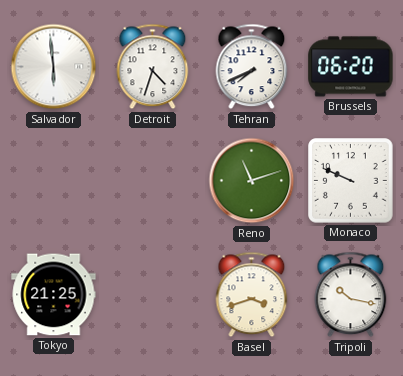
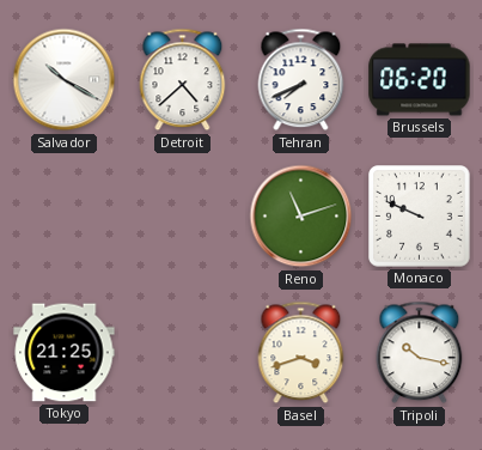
Salvador: 5:59 -> 10:20
Detroit: 4:33 -> 4:38
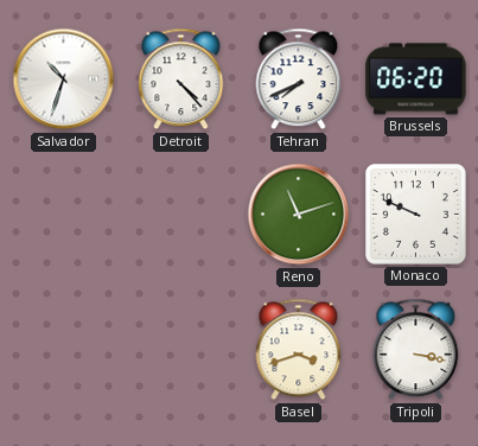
Salvador: 10:20 -> 10:33
Detroit: 4:38 -> 4:23
Tokyo: 21:25 -> none
Tripoli: 10:17 -> 3:17
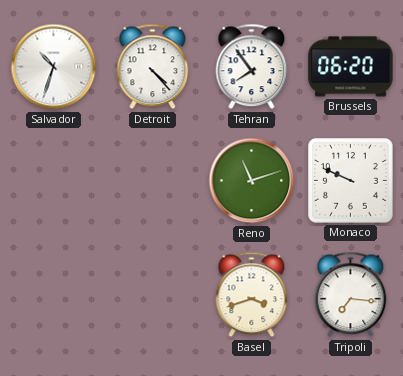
Tehran: 7:41 -> 7:54
Tripoli: 3:17 -> 7:16
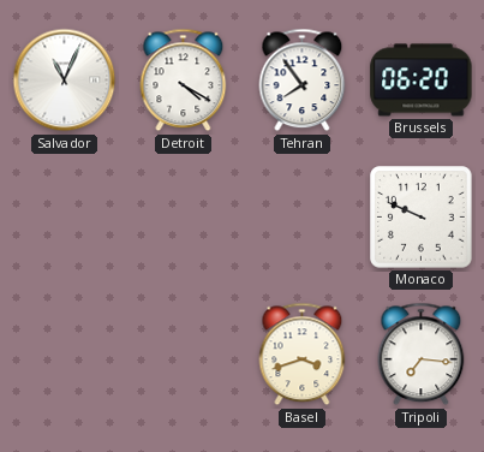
Salvador: 10:33 -> 11:04
Detroit: 4:23 -> 4:20
Reno: 11:12 -> none
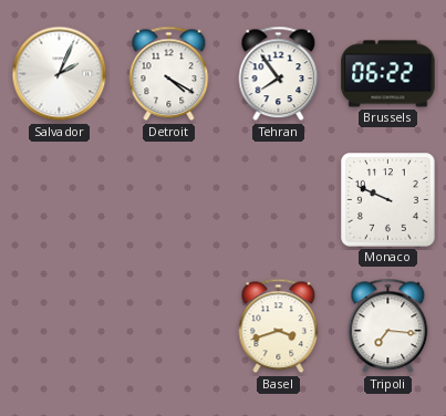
Salvador: 11:04 -> 2:04
Brussels: 06:20 -> 06:22
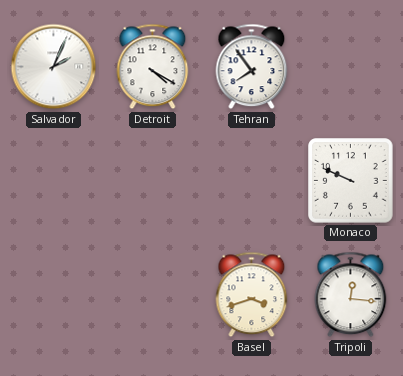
Brussels: 06:22 -> none
Tripoli: 7:16 -> 12:16
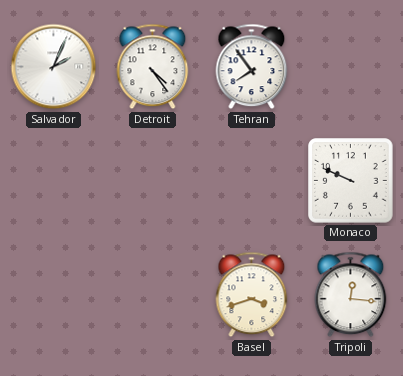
Detroit: 4:20 -> 4:24
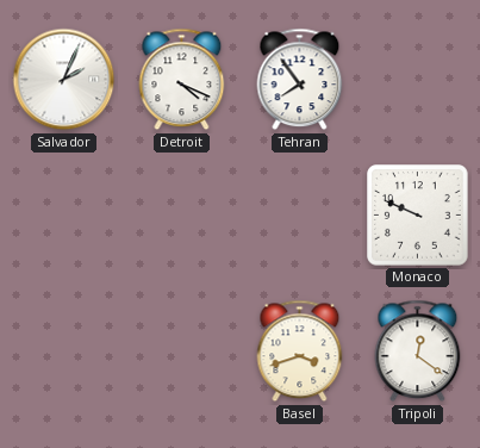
Detroit: 4:24 -> 4:19
Tripoli: 12:16 -> 12:21
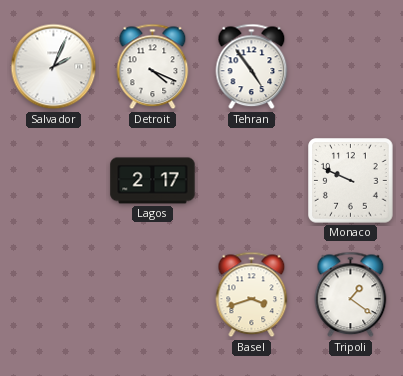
Tehran: 7:54 -> 4:54
Lagos: none -> 2:17
Tripoli: 12:21 -> 1:21
